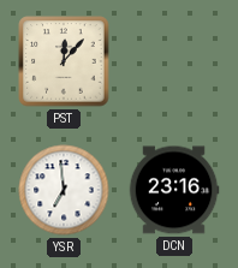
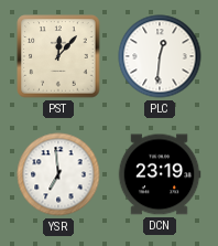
PLC: none -> 12:31
DCN: 23:16 -> 23:19
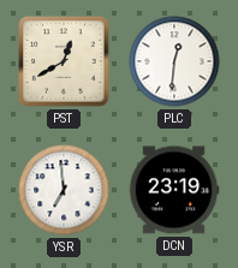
PST: 12:07 -> 12:40
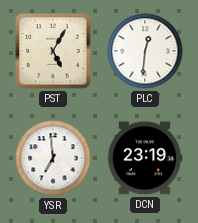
PST: 12:40 -> 5:05
